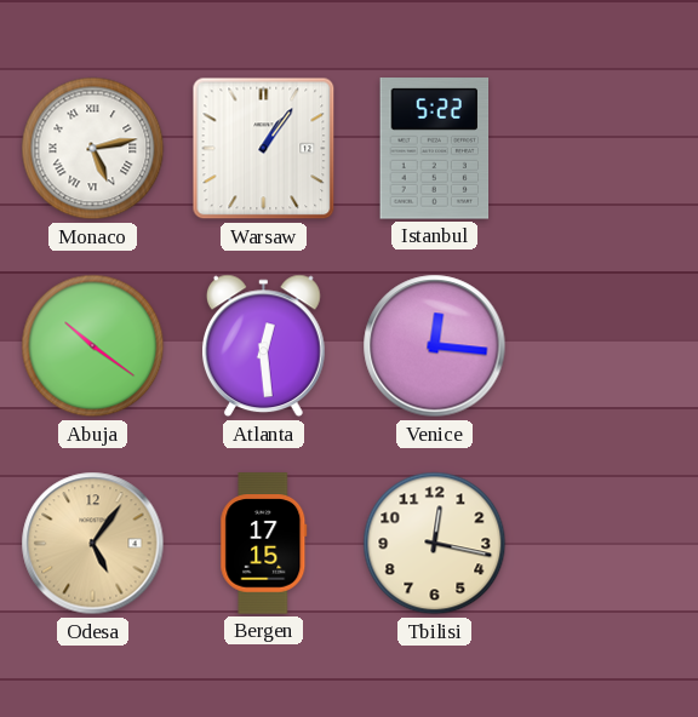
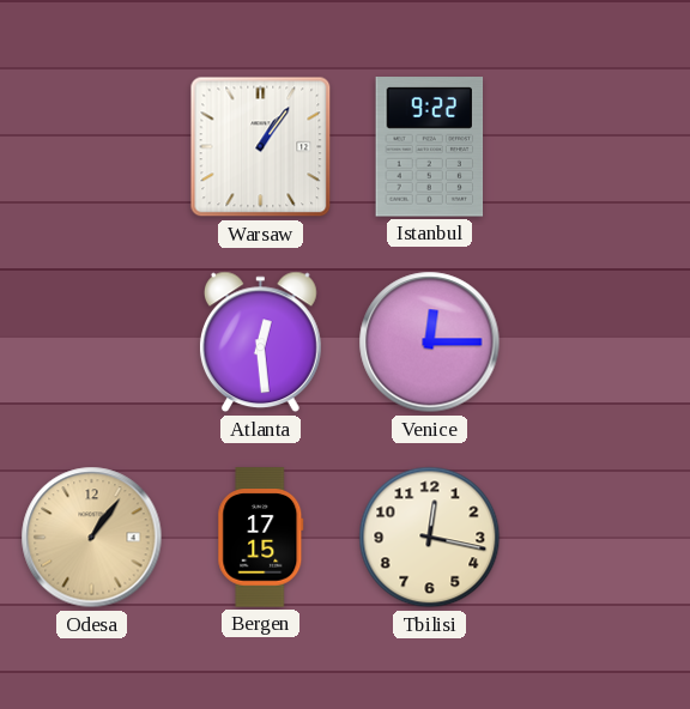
Monaco: 5:13 -> none
Istanbul: 5:22 -> 9:22
Abuja: 10:21 -> none
Venice: 12:16 -> 12:15
Odesa: 5:06 -> 1:06
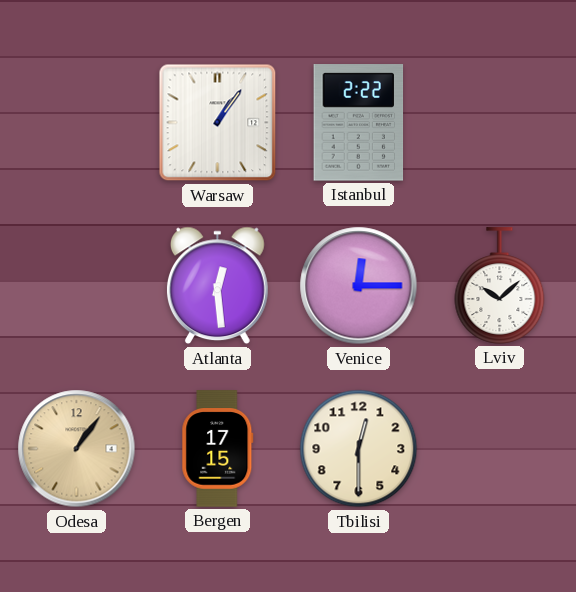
Istanbul: 9:22 -> 2:22
Lviv: none -> 10:08
Tbilisi: 12:17 -> 12:30
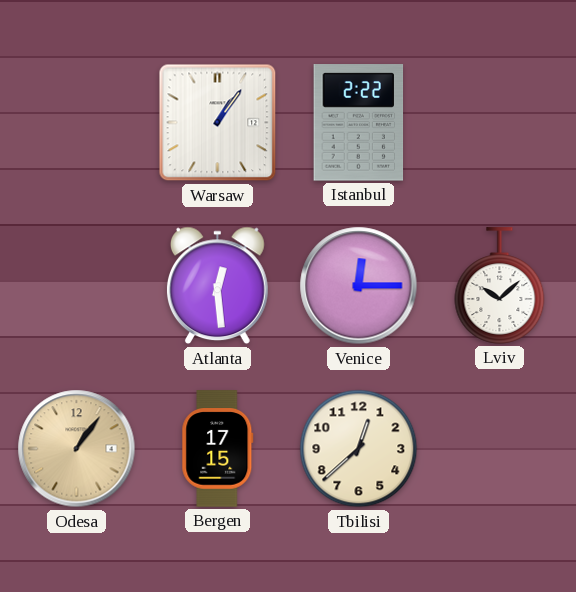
Tbilisi: 12:30 -> 12:38
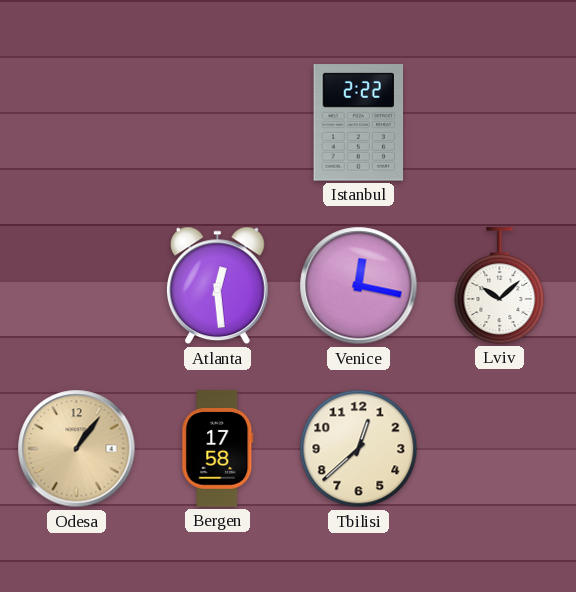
Warsaw: 1:06 -> none
Venice: 12:15 -> 12:17
Bergen: 17:15 -> 17:58
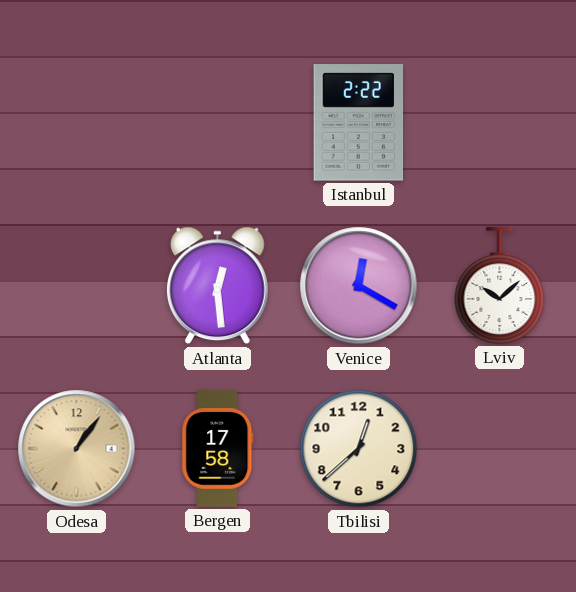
Venice: 12:17 -> 12:20
